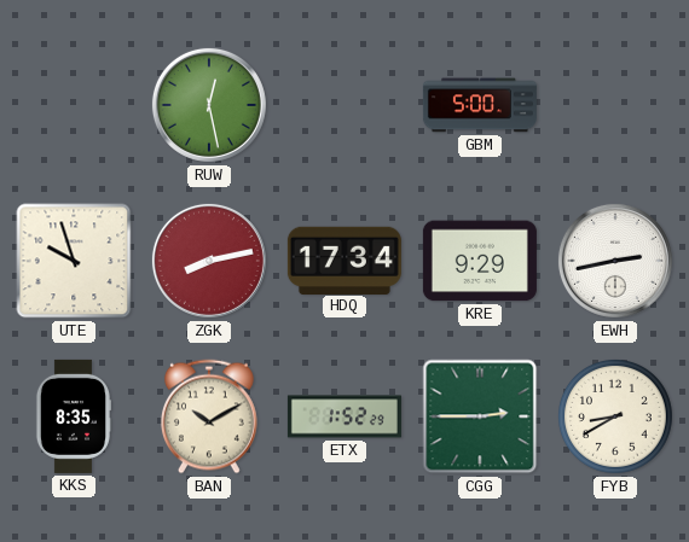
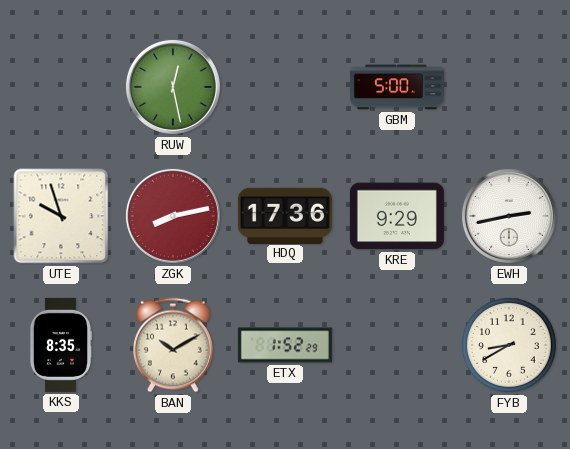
HDQ: 17:34 -> 17:36
CGG: 2:45 -> none
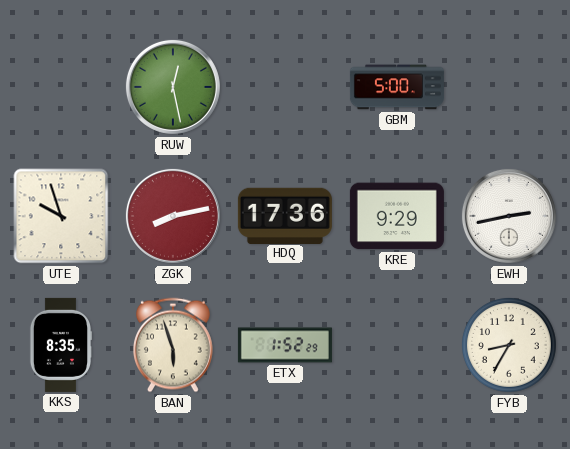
BAN: 10:10 -> 5:57
FYB: 8:40 -> 8:35
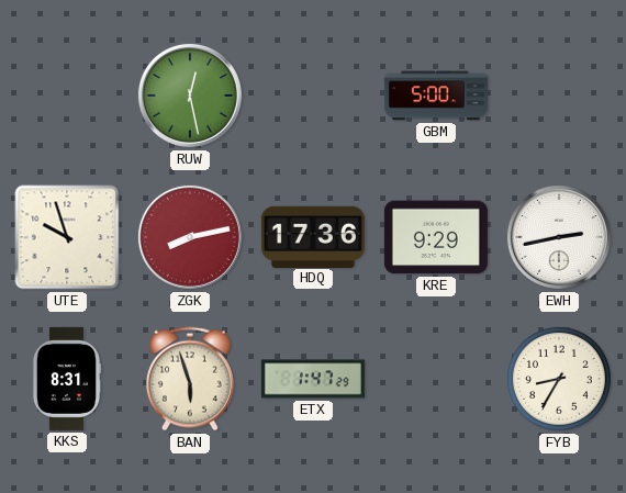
KKS: 8:35 -> 8:31
ETX: 1:52 -> 1:47
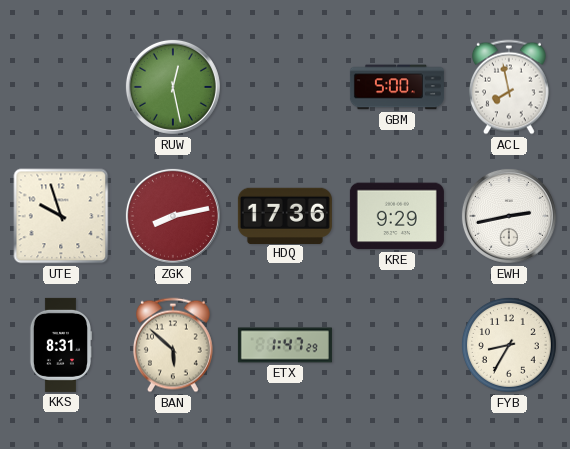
ACL: none -> 7:58
BAN: 5:57 -> 5:52
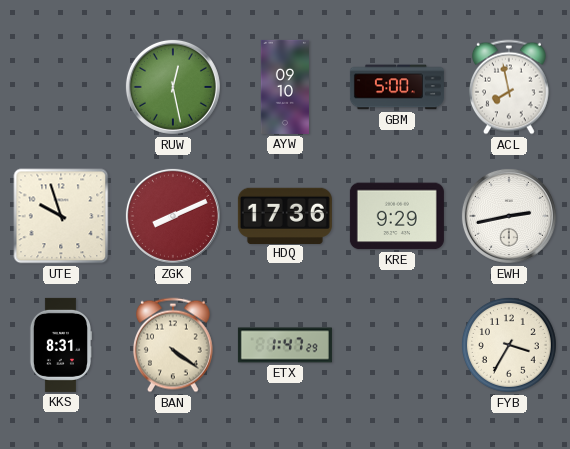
AYW: none -> 09:10
ZGK: 8:13 -> 8:11
BAN: 5:52 -> 4:21
FYB: 8:35 -> 3:35
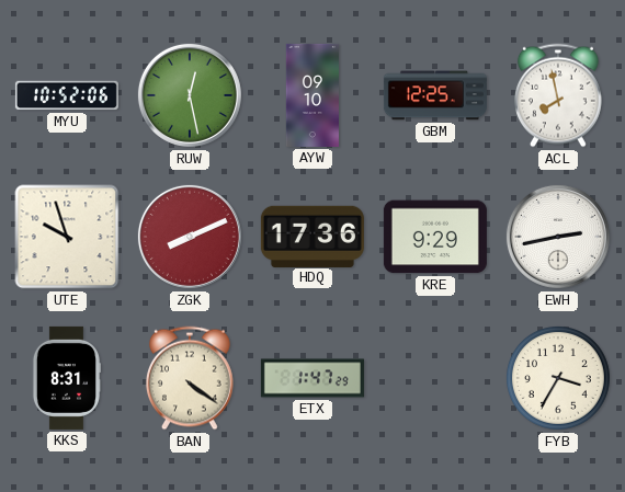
MYU: none -> 10:52
GBM: 5:00 -> 12:25
